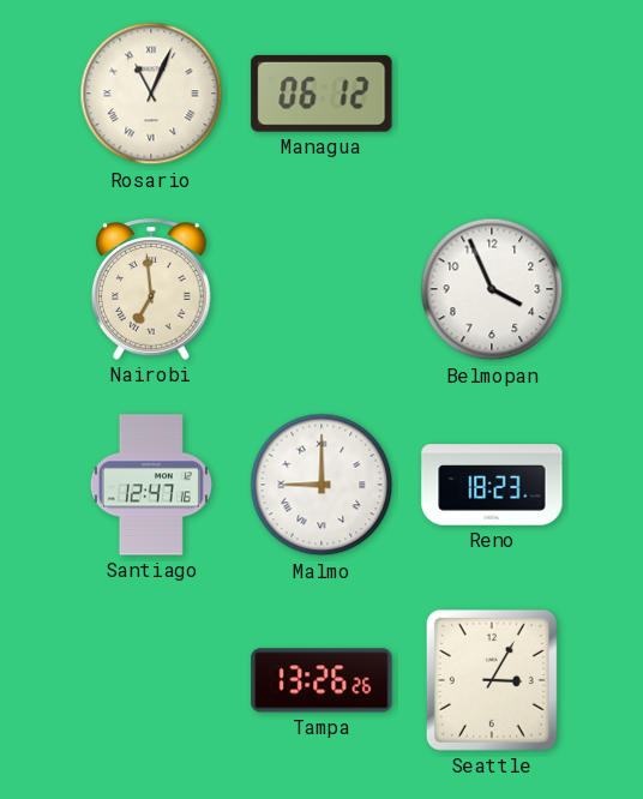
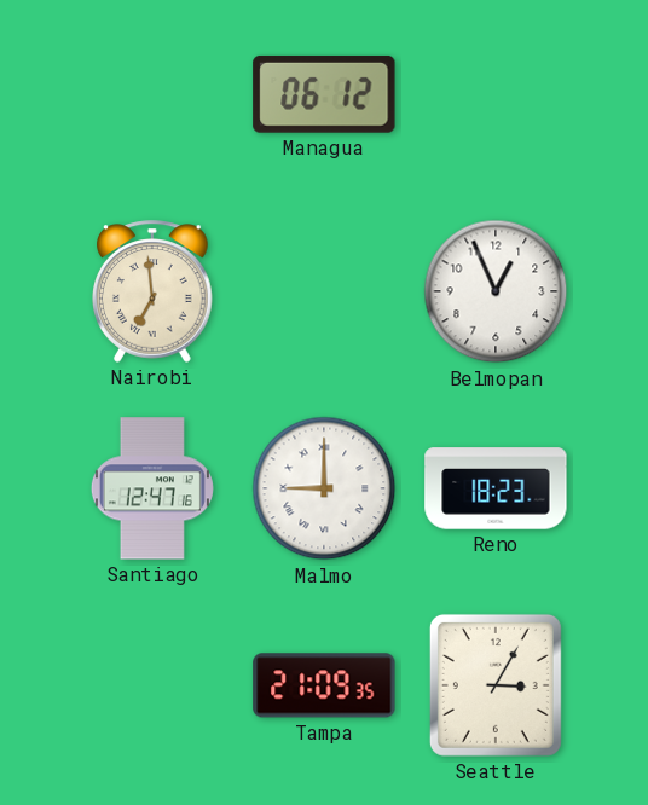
Rosario: 11:04 -> none
Belmopan: 3:56 -> 12:56
Tampa: 13:26 -> 21:09
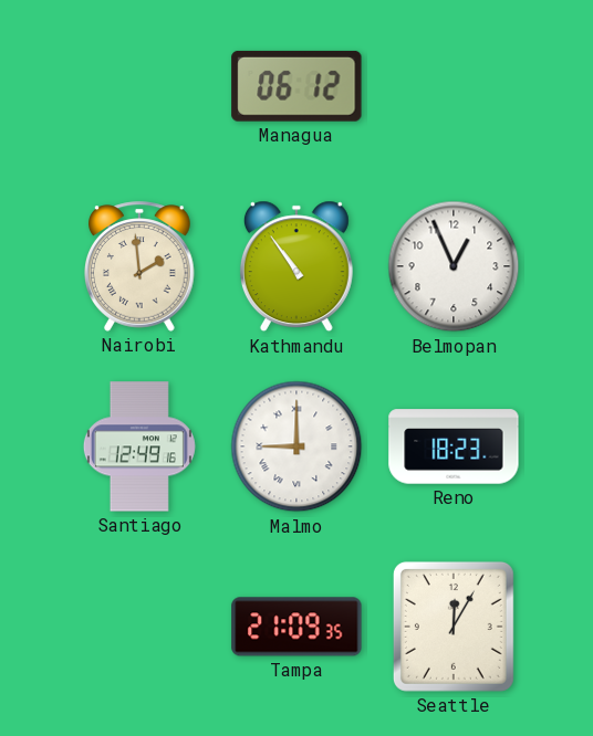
Nairobi: 6:59 -> 1:59
Kathmandu: none -> 10:54
Santiago: 12:47 -> 12:49
Seattle: 3:05 -> 12:05
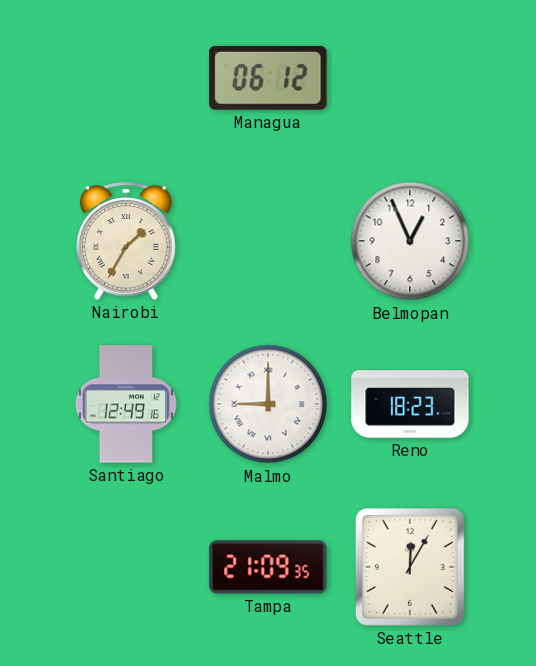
Nairobi: 1:59 -> 1:35
Kathmandu: 10:54 -> none
